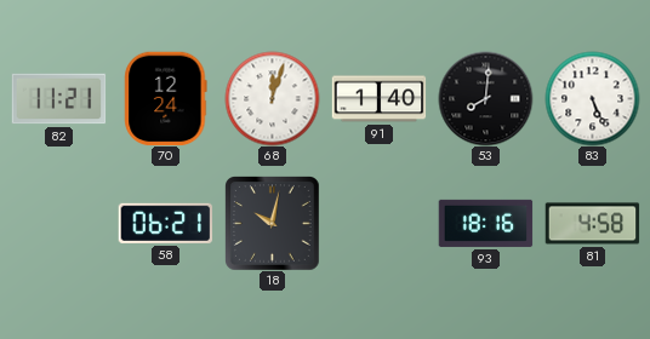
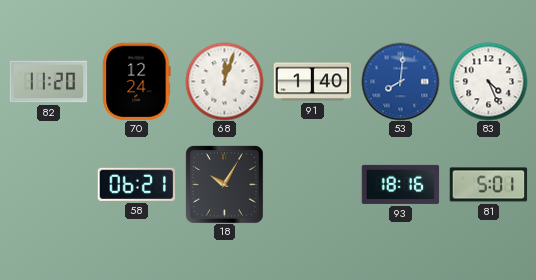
82: 11:21 -> 11:20
53 dial: black -> blue
83: 5:26 -> 4:26
18: 10:02 -> 10:05
81: 4:58 -> 5:01
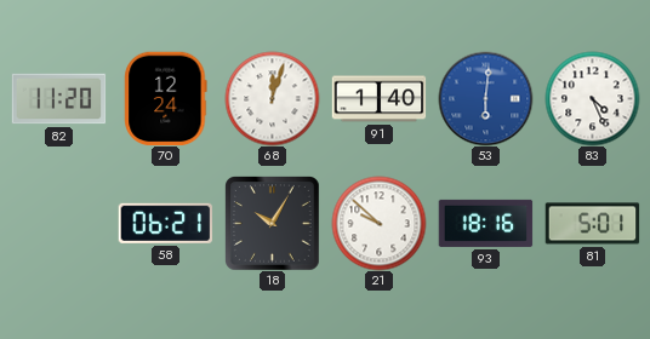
53: 8:01 -> 6:01
21: none -> 9:52
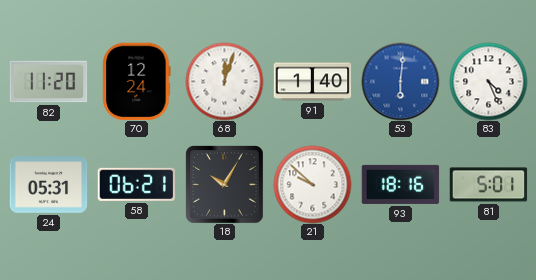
24: none -> 05:31
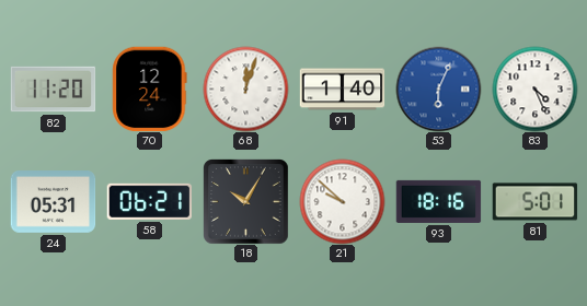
53: 6:01 -> 6:04
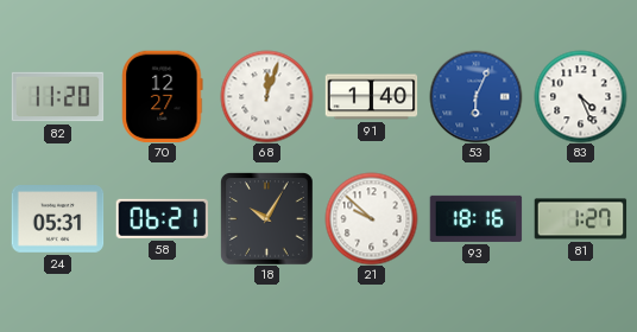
70: 12:24 -> 12:27
81: 5:01 -> 1:27
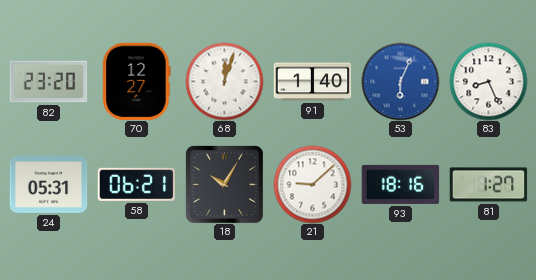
82: 11:20 -> 23:20
83: 4:26 -> 8:26
21: 9:52 -> 9:08
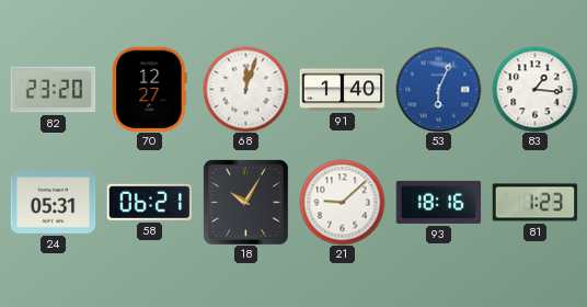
83: 8:26 -> 1:16
81: 1:27 -> 1:23
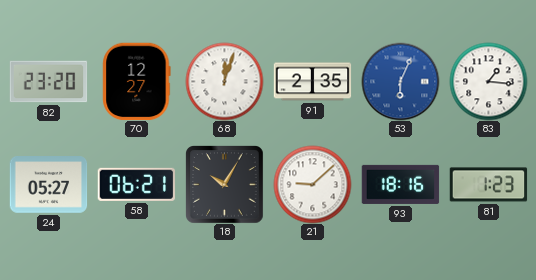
91: 1:40 -> 2:35
24: 05:31 -> 05:27
